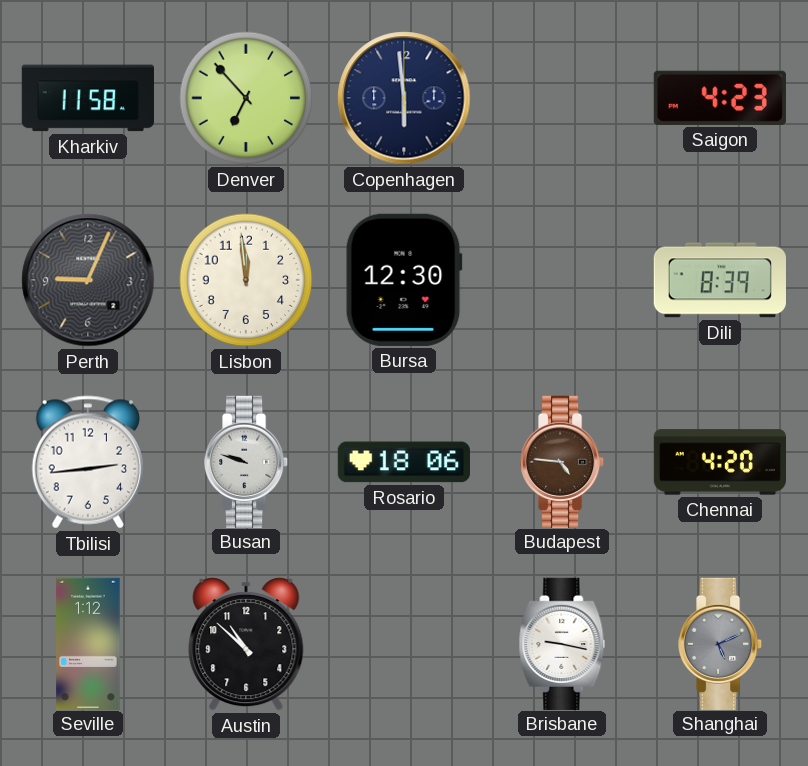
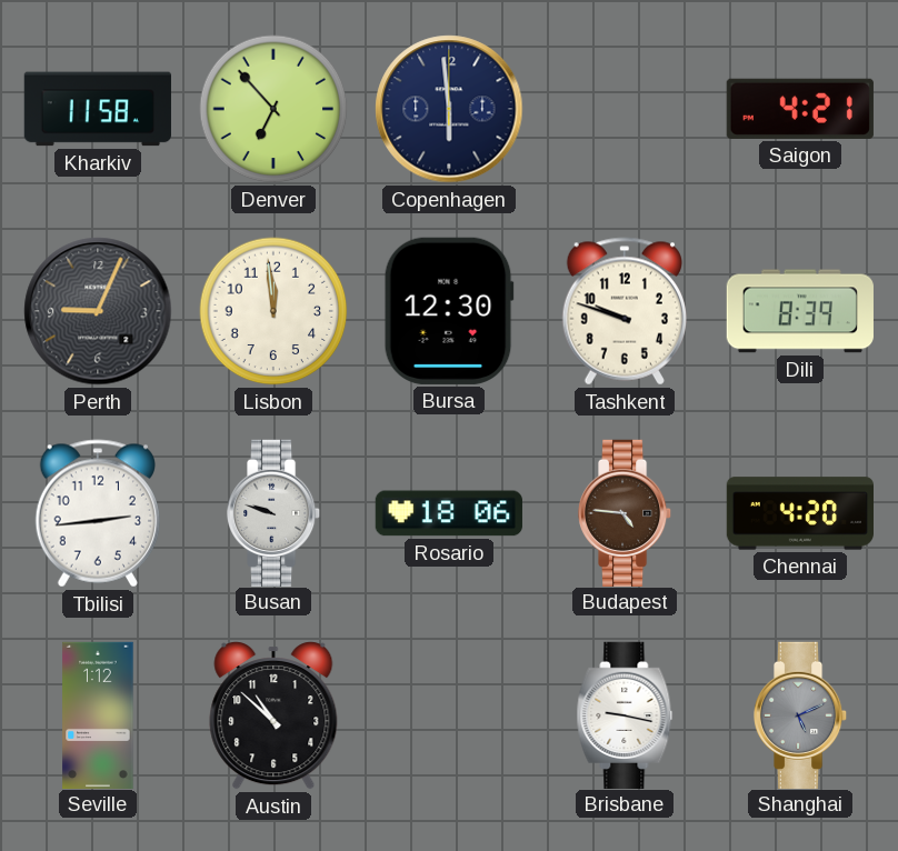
Saigon: 4:23 -> 4:21
Tashkent: none -> 9:48
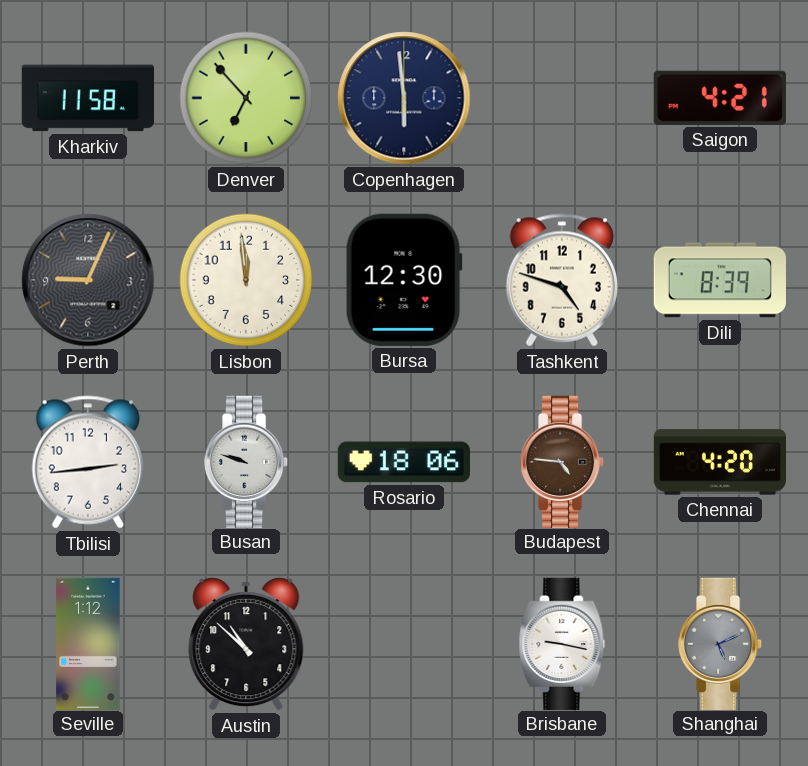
Tashkent: 9:48 -> 4:48
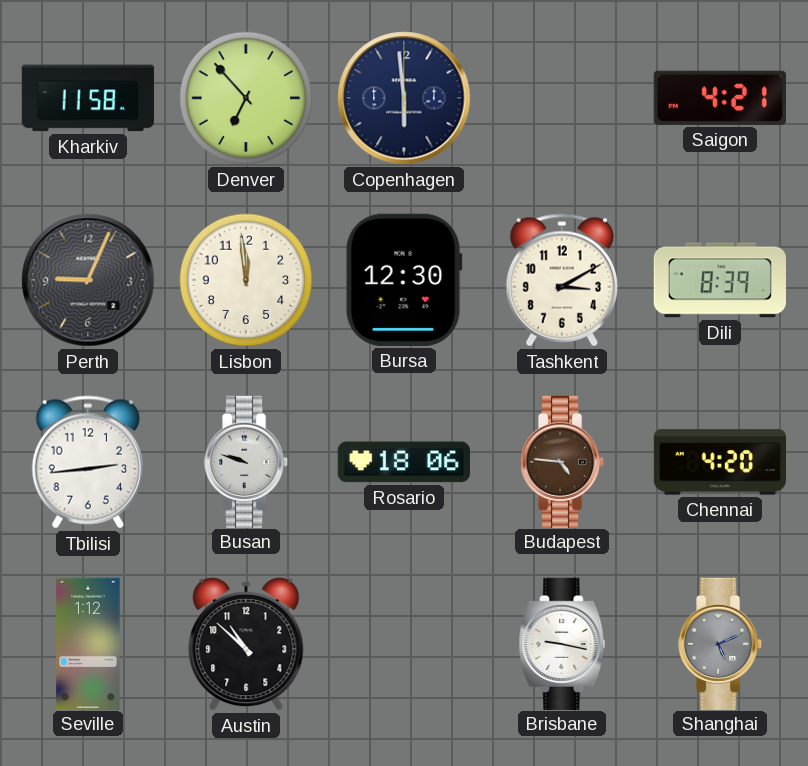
Tashkent: 4:48 -> 3:10
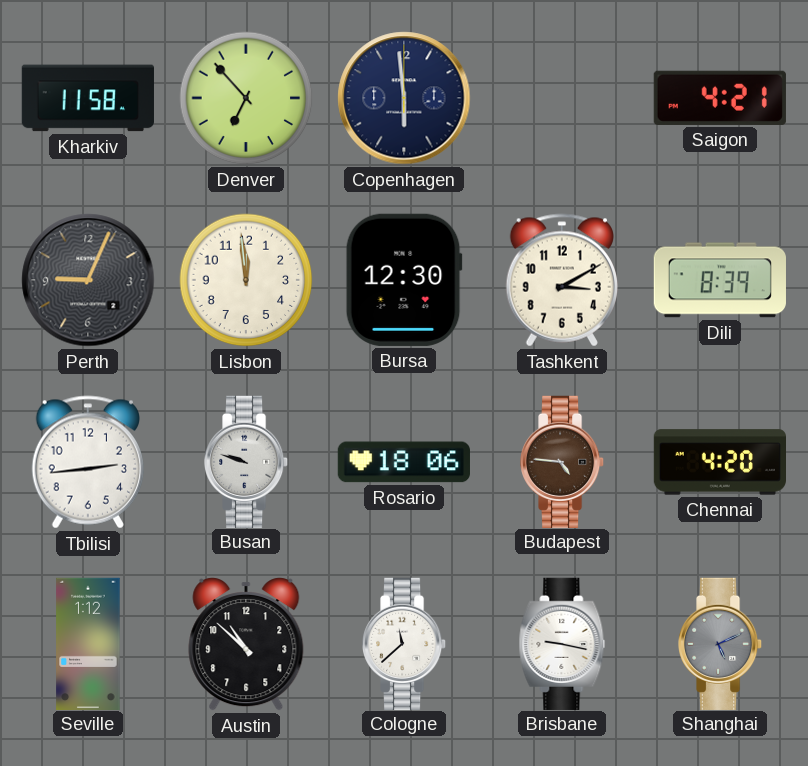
Cologne: none -> 11:38
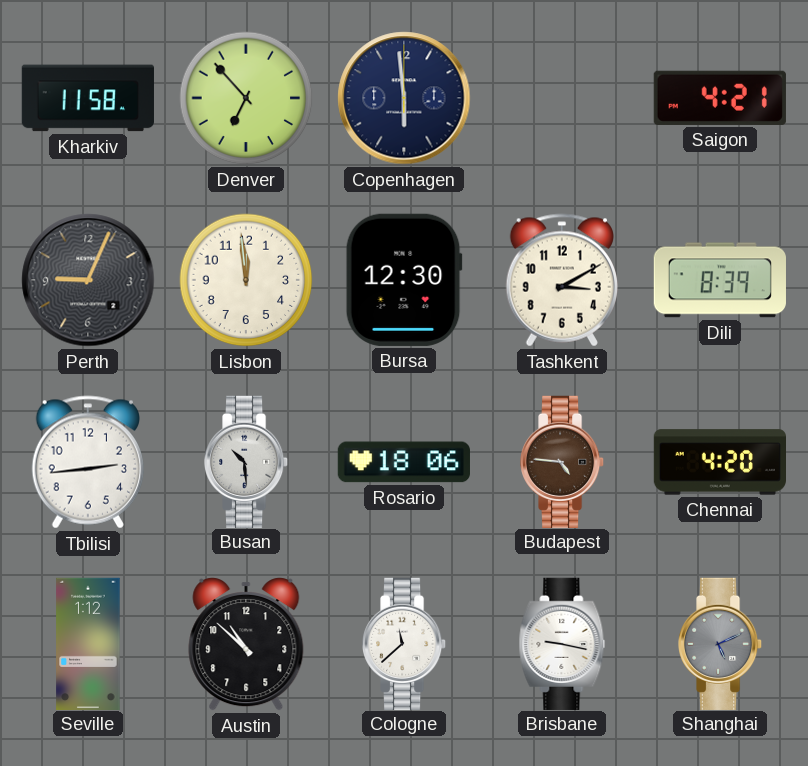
Busan: 9:48 -> 10:29
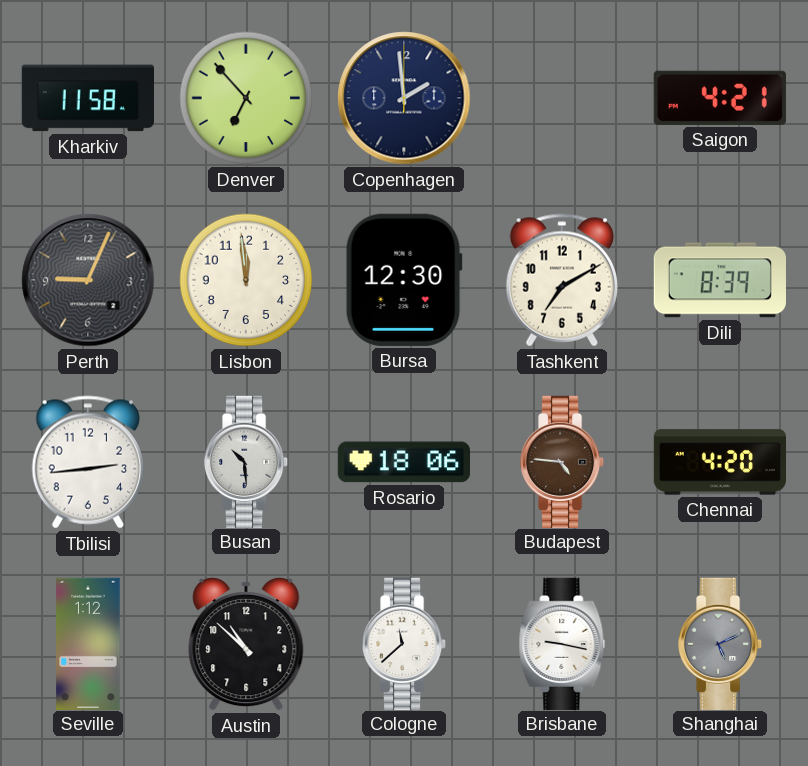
Copenhagen: 5:59 -> 1:59
Tashkent: 3:10 -> 7:10
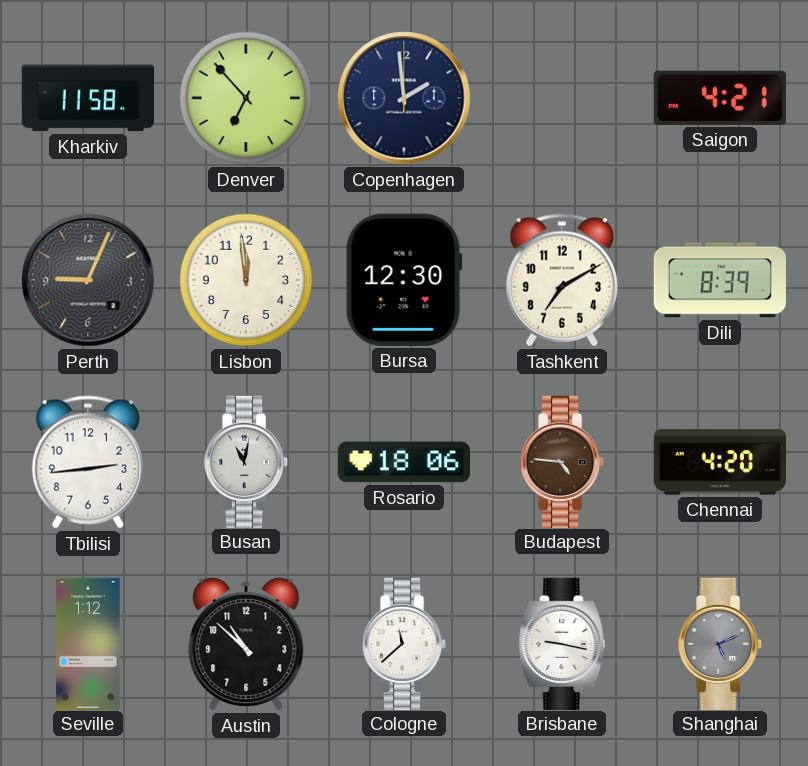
Busan: 10:29 -> 11:02
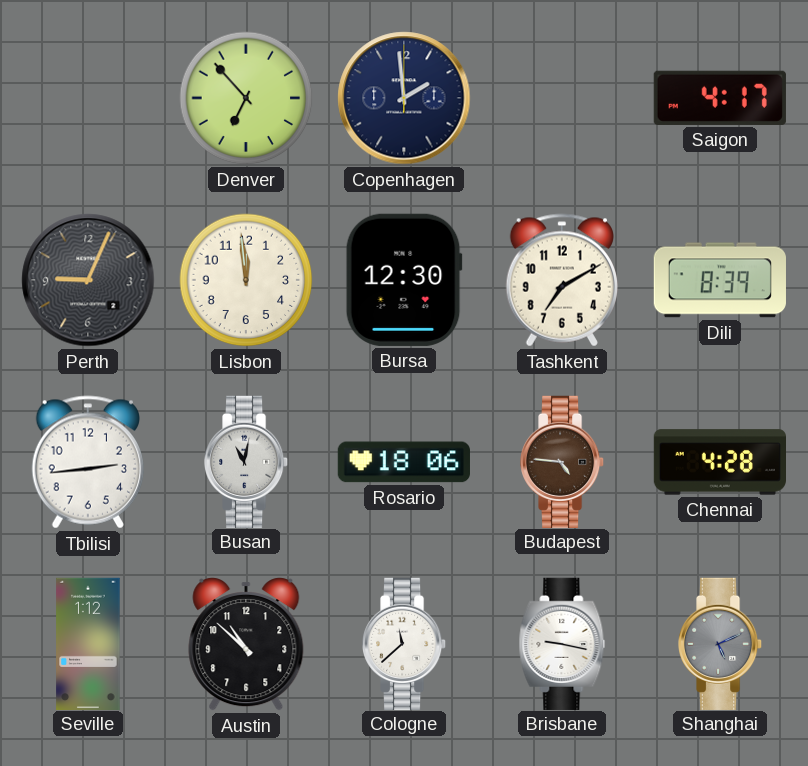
Kharkiv: 11:58 -> none
Saigon: 4:21 -> 4:17
Chennai: 4:20 -> 4:28
